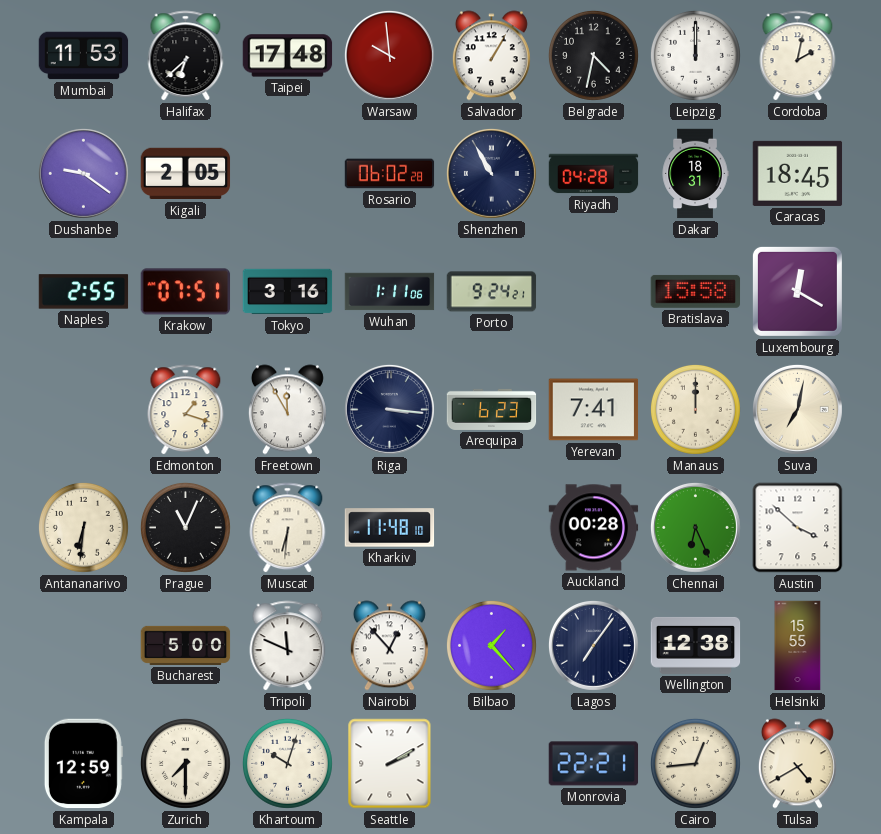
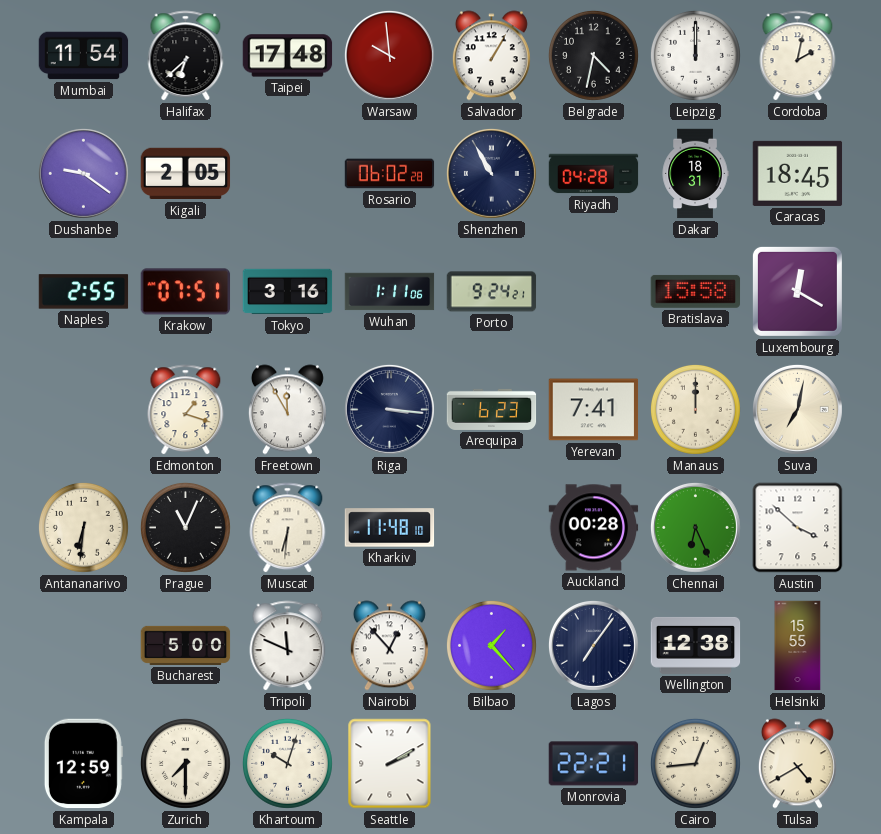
Mumbai: 11:53 -> 11:54
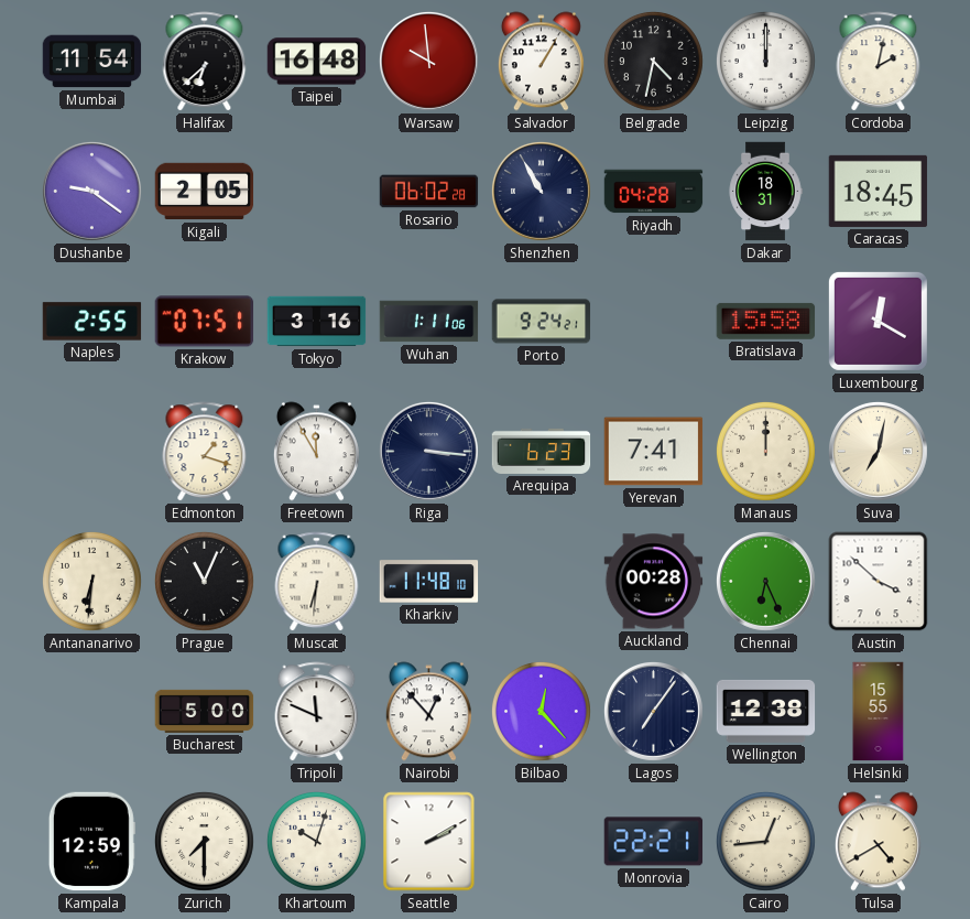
Taipei: 17:48 -> 16:48
Bilbao: 1:23 -> 12:23
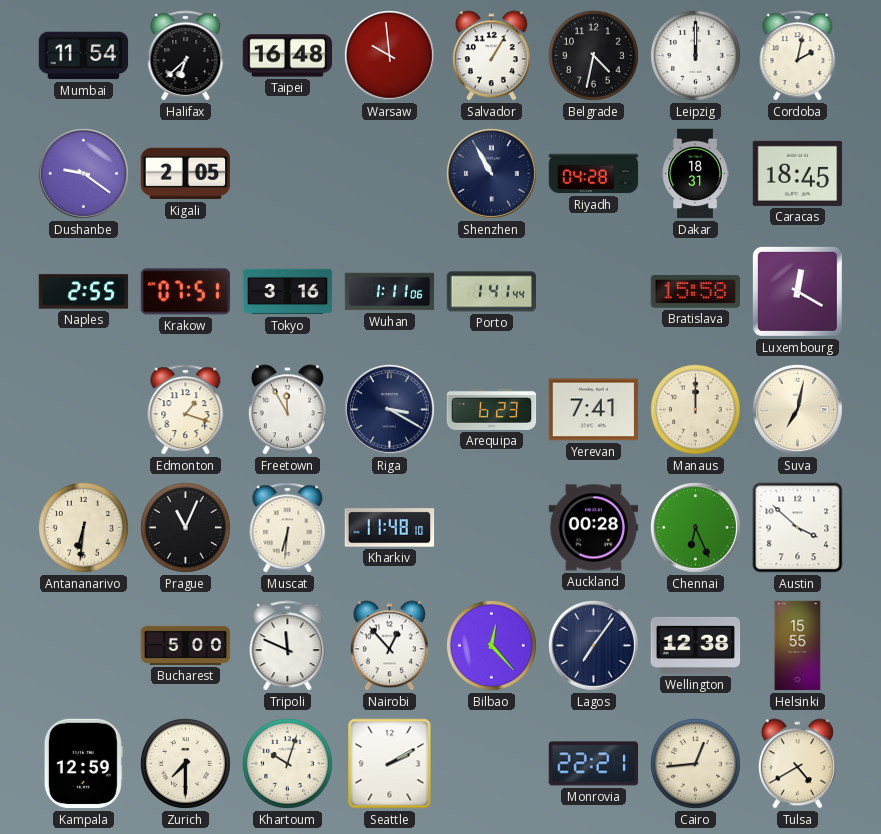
Rosario: 06:02 -> none
Porto: 9:24 -> 1:41
Riga: 3:16 -> 3:20
